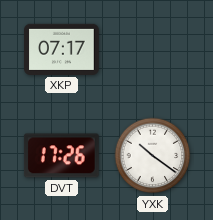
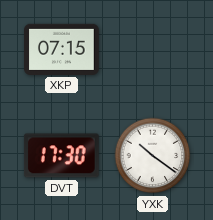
XKP: 07:17 -> 07:15
DVT: 17:26 -> 17:30
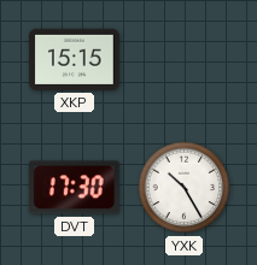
XKP: 07:15 -> 15:15
YXK: 10:21 -> 10:25
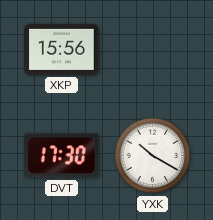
XKP: 15:15 -> 15:56
YXK: 10:25 -> 10:20
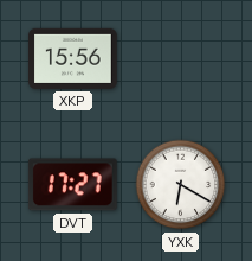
DVT: 17:30 -> 17:27
YXK: 10:20 -> 6:20
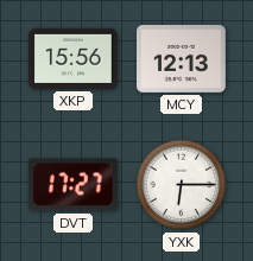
MCY: none -> 12:13
YXK: 6:20 -> 6:15
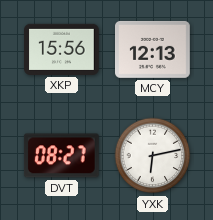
DVT: 17:27 -> 08:27
YXK: 6:15 -> 6:13
